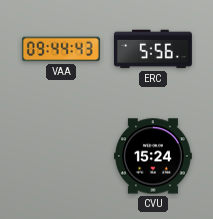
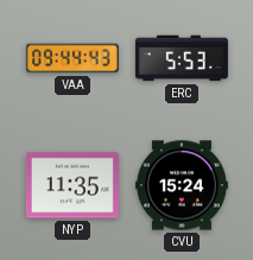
ERC: 5:56 -> 5:53
NYP: none -> 11:35
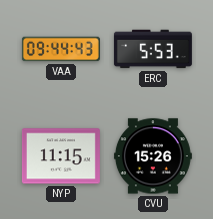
NYP: 11:35 -> 11:15
CVU: 15:24 -> 15:26
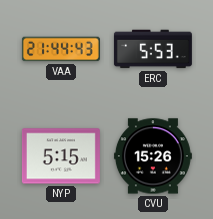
VAA: 09:44 -> 21:44
NYP: 11:15 -> 5:15
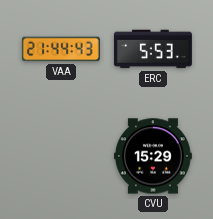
NYP: 5:15 -> none
CVU: 15:26 -> 15:29
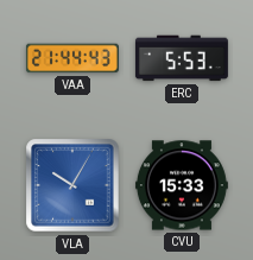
VLA: none -> 10:05
CVU: 15:29 -> 15:33
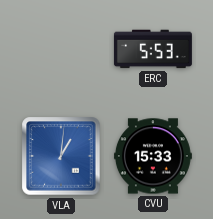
VAA: 21:44 -> none
VLA: 10:05 -> 1:01
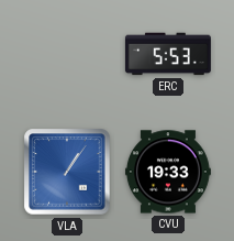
VLA: 1:01 -> 1:06
CVU: 15:33 -> 19:33
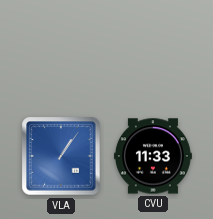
ERC: 5:53 -> none
CVU: 19:33 -> 11:33
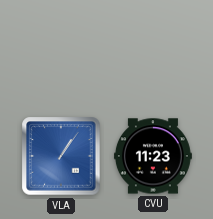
CVU: 11:33 -> 11:23
